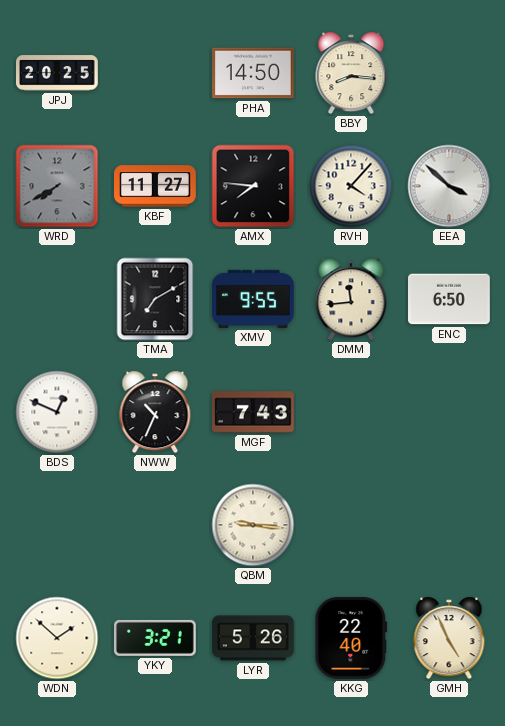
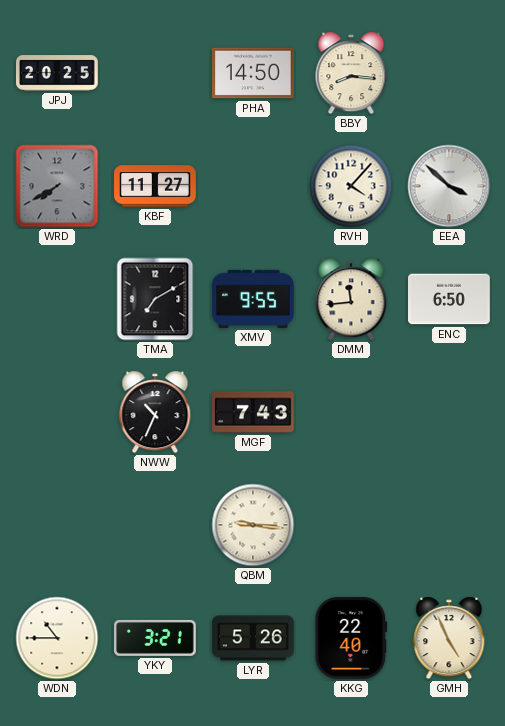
AMX: 7:46 -> none
BDS: 12:49 -> none
WDN: 1:52 -> 10:45
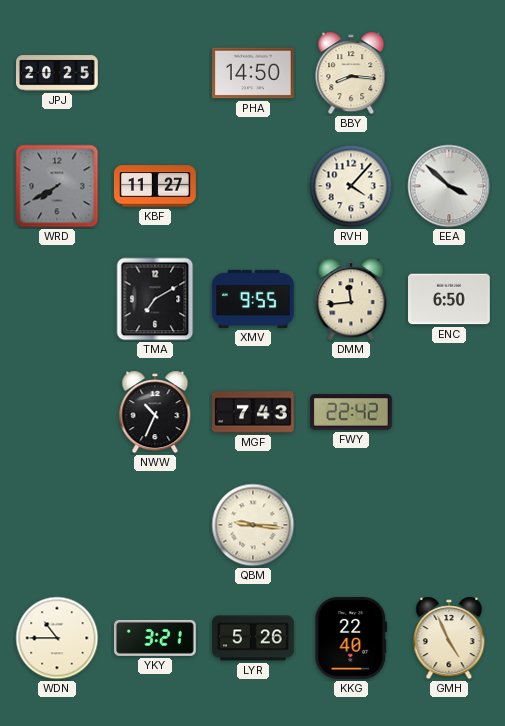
FWY: none -> 22:42
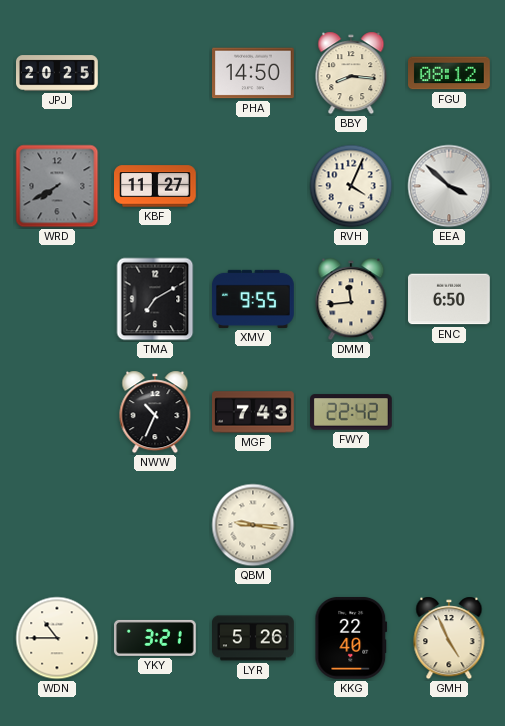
FGU: none -> 08:12
RVH: 4:07 -> 4:04
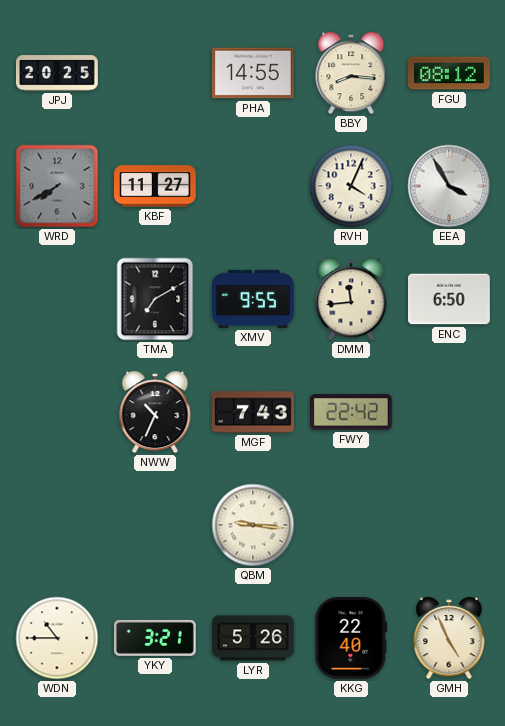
PHA: 14:50 -> 14:55
EEA: 3:52 -> 3:55
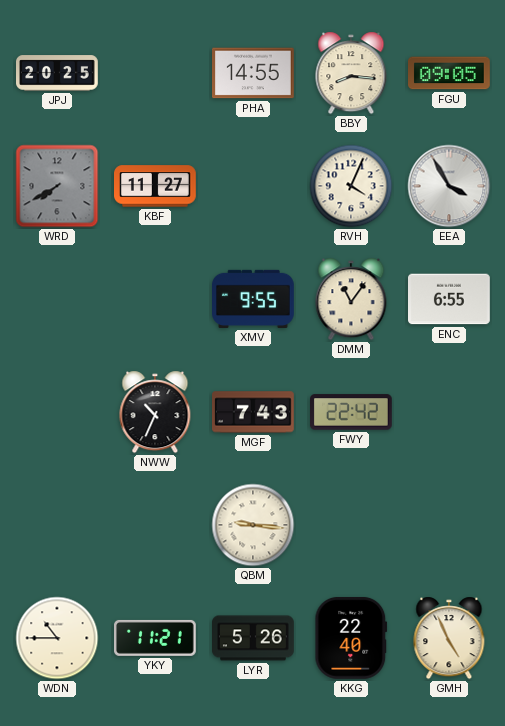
FGU: 08:12 -> 09:05
TMA: 7:10 -> none
DMM: 11:44 -> 11:06
ENC: 6:50 -> 6:55
YKY: 3:21 -> 11:21
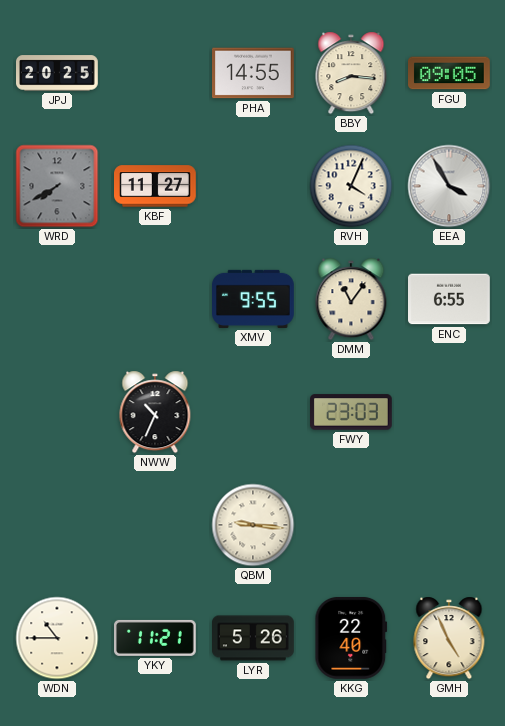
MGF: 7:43 -> none
FWY: 22:42 -> 23:03
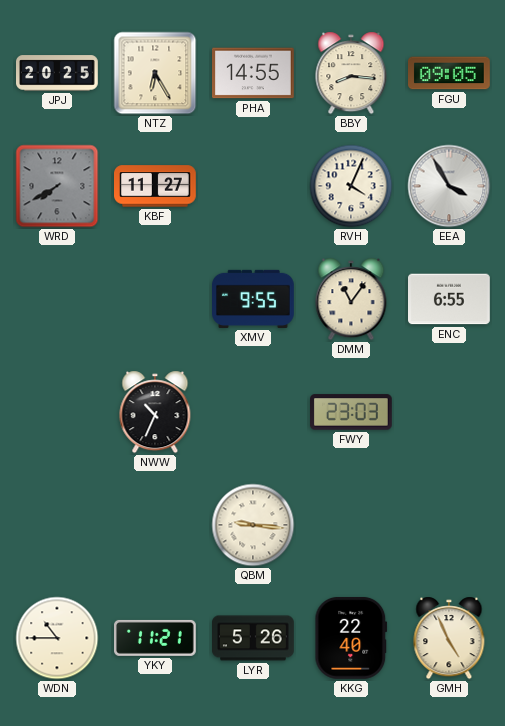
NTZ: none -> 6:25
